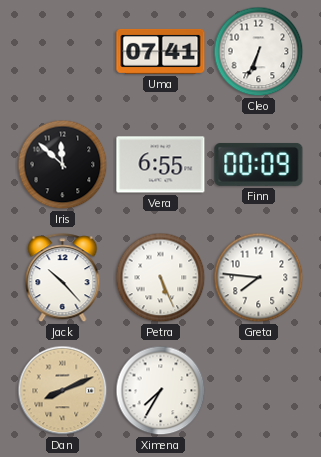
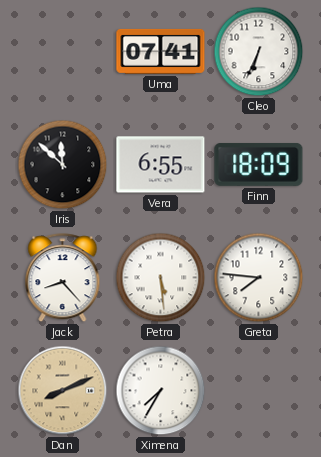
Finn: 00:09 -> 18:09
Jack: 10:23 -> 8:23
Petra: 5:26 -> 5:29
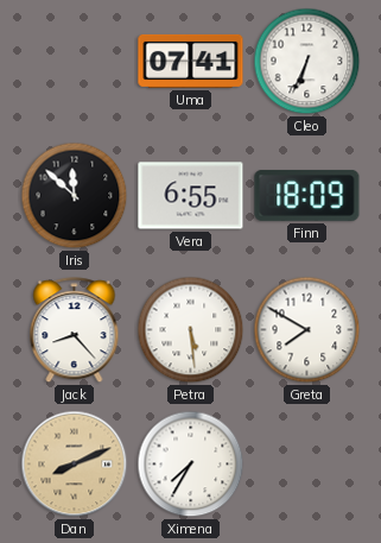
Greta: 7:46 -> 7:50
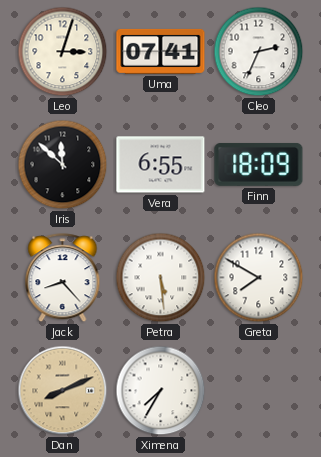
Leo: none -> 3:03
Cleo: 6:34 -> 2:34
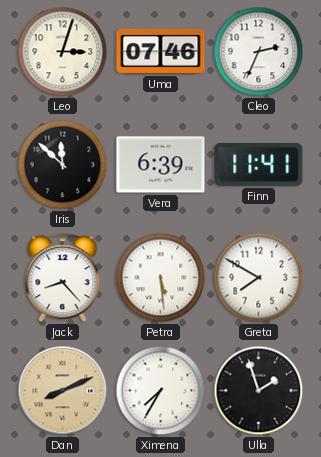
Uma: 07:41 -> 07:46
Vera: 6:55 -> 6:39
Finn: 18:09 -> 11:41
Ulla: none -> 1:57
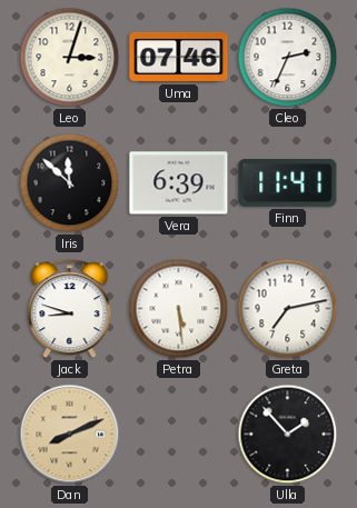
Jack: 8:23 -> 8:48
Greta: 7:50 -> 7:13
Ximena: 7:35 -> none
Ulla: 1:57 -> 1:53
